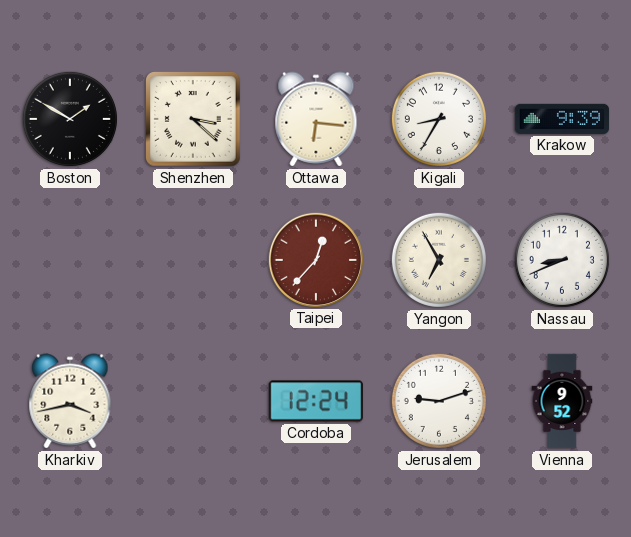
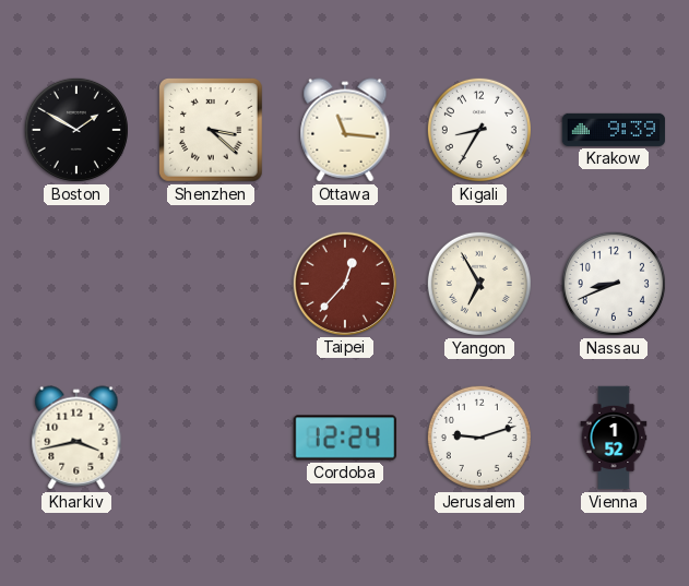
Ottawa: 6:16 -> 11:16
Vienna: 9:52 -> 1:52
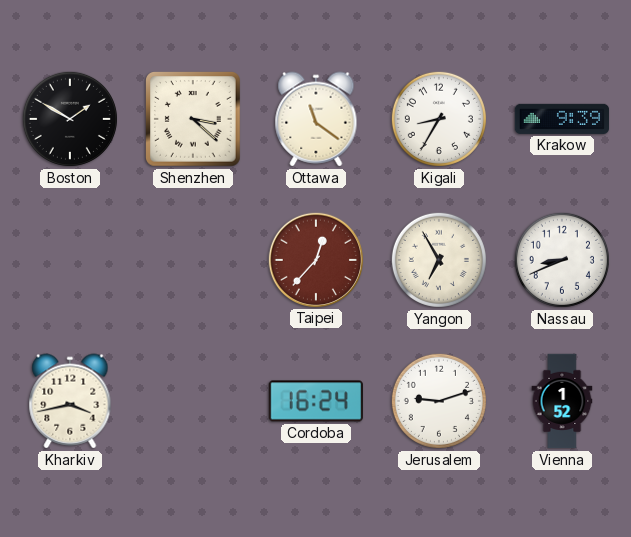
Ottawa: 11:16 -> 11:21
Cordoba: 12:24 -> 16:24
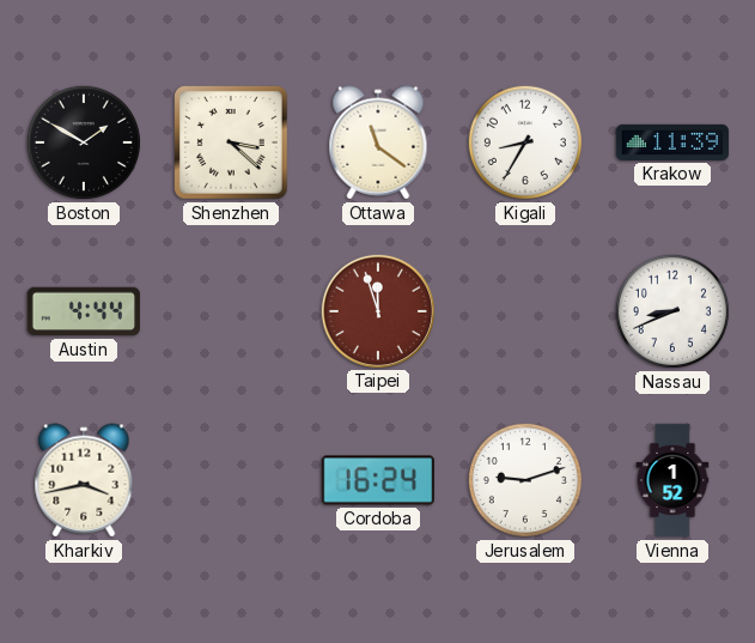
Krakow: 9:39 -> 11:39
Austin: none -> 4:44
Taipei: 12:37 -> 11:57
Yangon: 6:55 -> none
